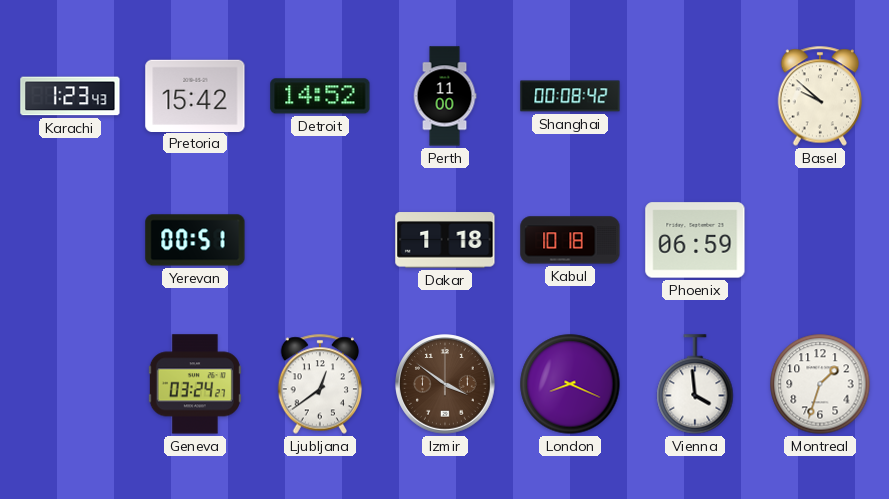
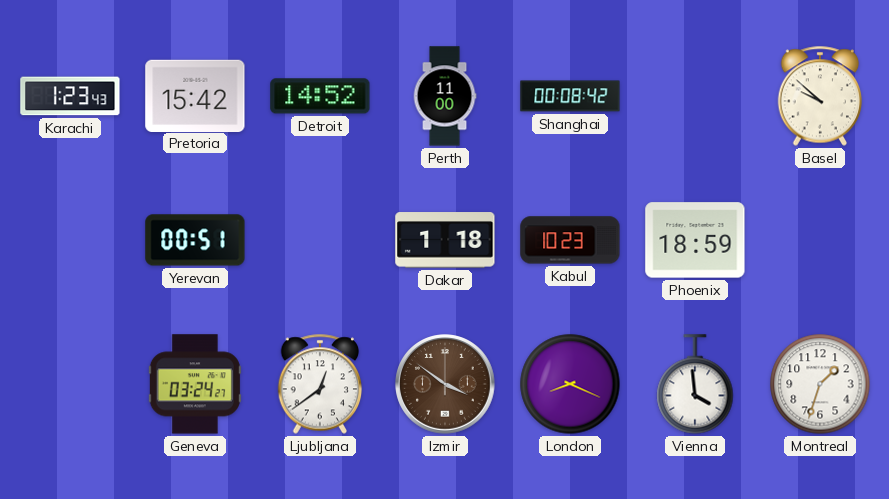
Kabul: 10:18 -> 10:23
Phoenix: 06:59 -> 18:59
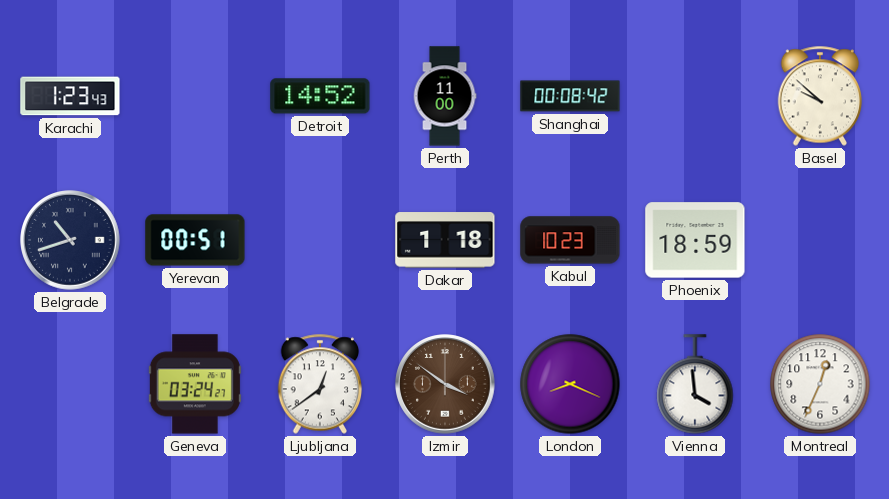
Pretoria: 15:42 -> none
Belgrade: none -> 10:42
Montreal: 1:33 -> 12:34
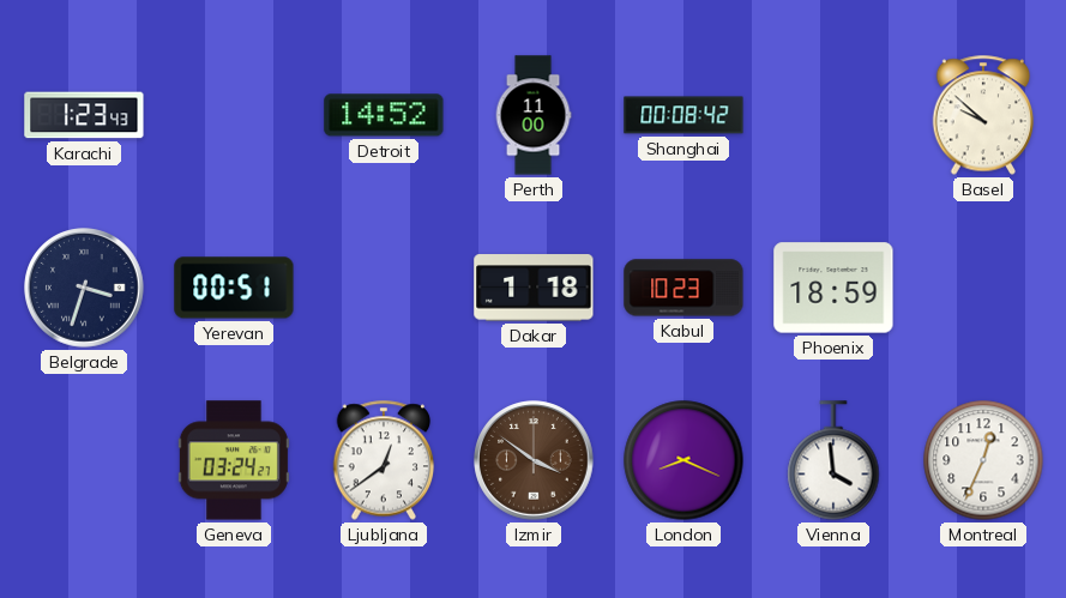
Belgrade: 10:42 -> 3:33
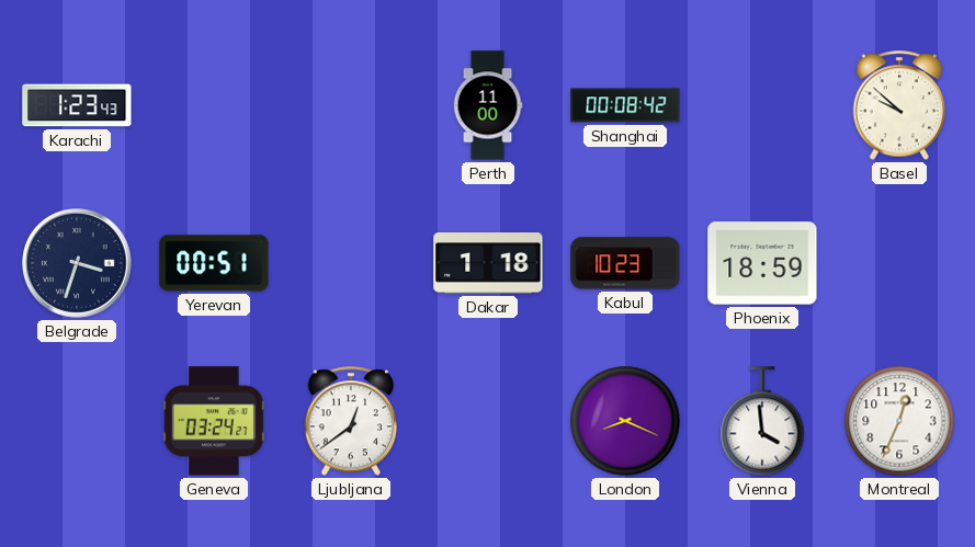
Detroit: 14:52 -> none
Izmir: 3:51 -> none
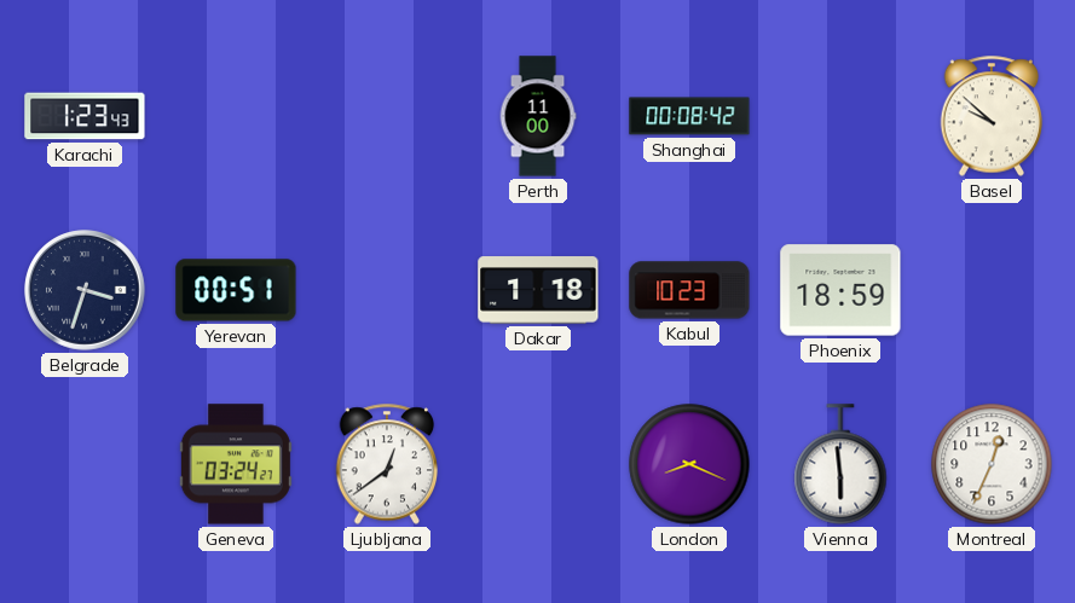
Vienna: 3:59 -> 5:59
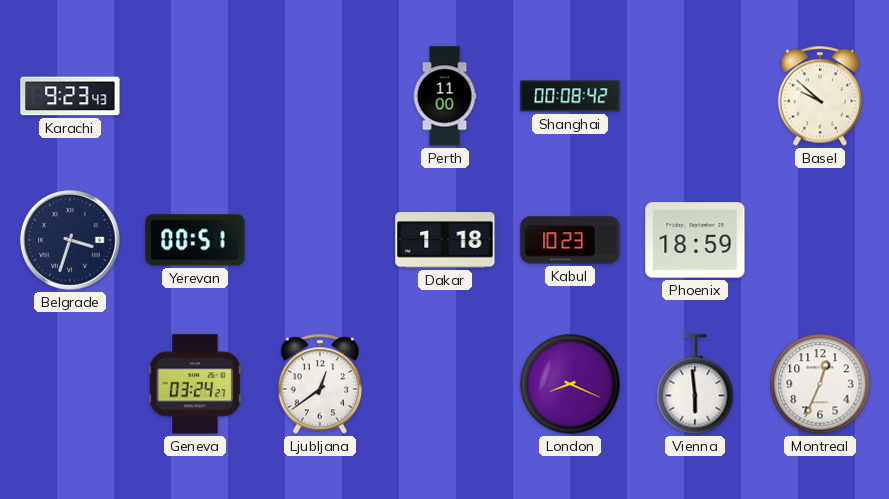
Karachi: 1:23 -> 9:23
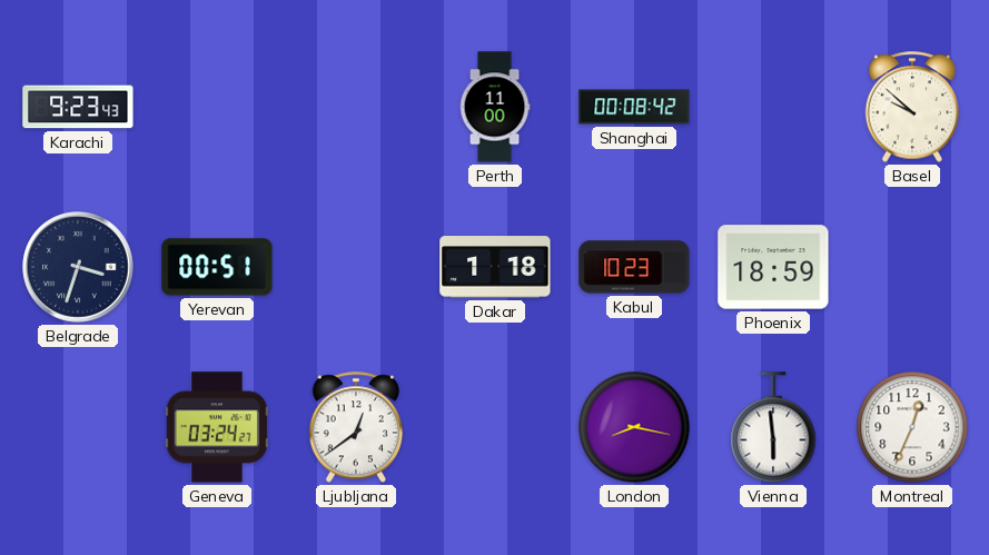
London: 8:19 -> 8:17
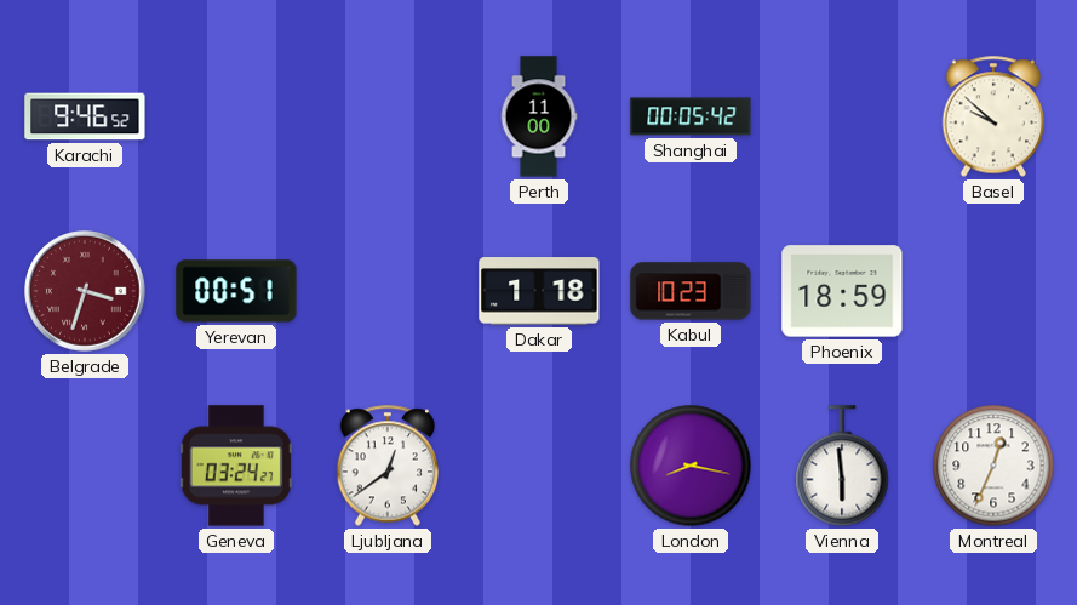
Karachi: 9:23 -> 9:46
Shanghai: 00:08 -> 00:05
Belgrade dial: navy -> burgundy
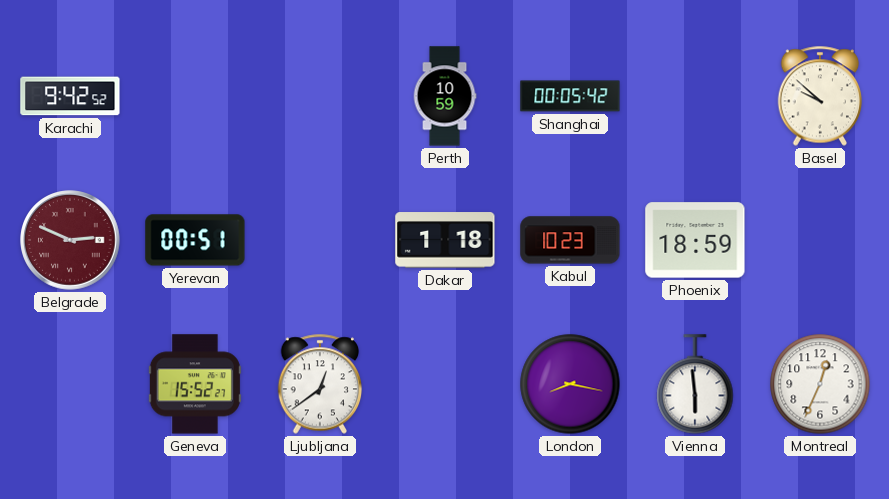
Karachi: 9:46 -> 9:42
Perth: 11:00 -> 10:59
Belgrade: 3:33 -> 2:49
Geneva: 03:24 -> 15:52
